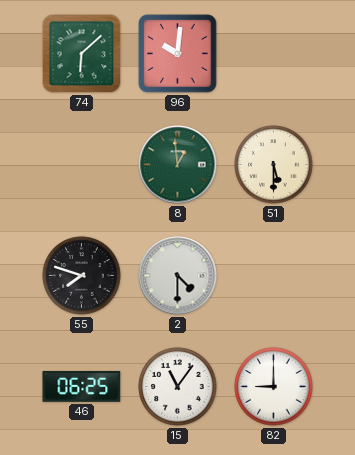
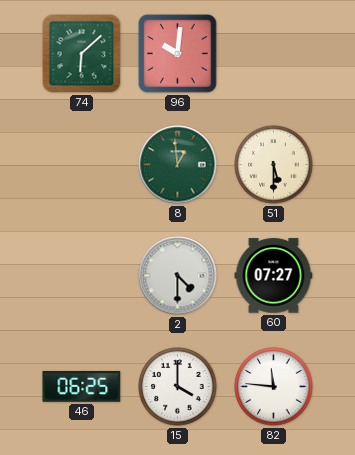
55: 7:48 -> none
60: none -> 07:27
15: 11:06 -> 4:00
82: 9:00 -> 11:46
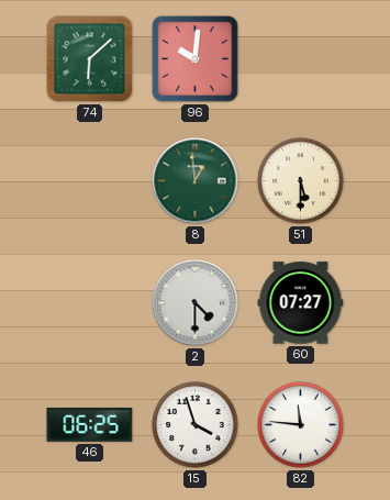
15: 4:00 -> 3:57
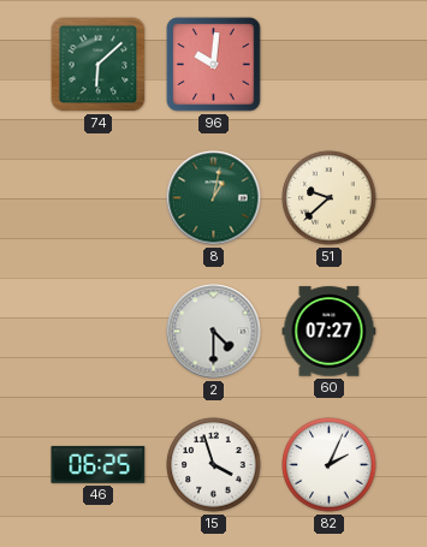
8: 12:59 -> 1:02
51: 5:30 -> 9:38
82: 11:46 -> 2:04
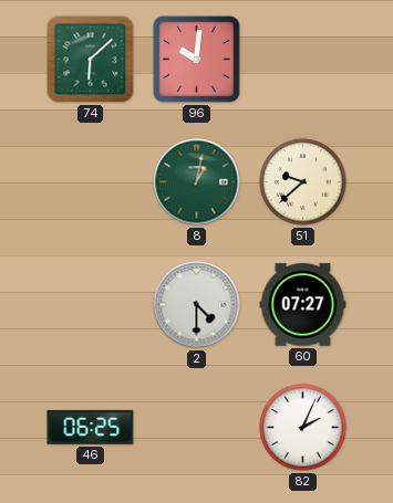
15: 3:57 -> none
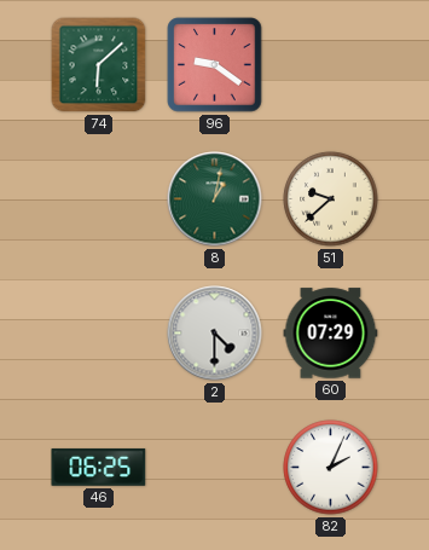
96: 10:01 -> 9:21
60: 07:27 -> 07:29
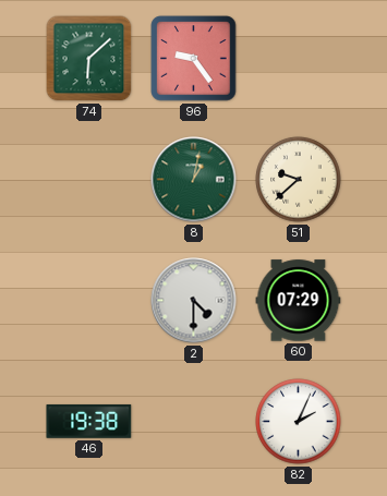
96: 9:21 -> 9:24
46: 06:25 -> 19:38
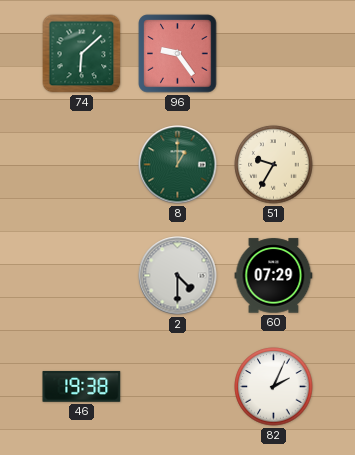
8: 1:02 -> 1:00
51: 9:38 -> 9:35
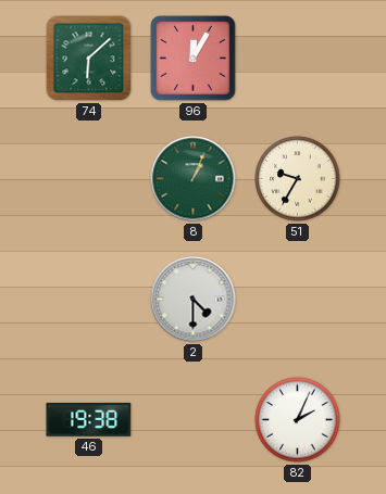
96: 9:24 -> 12:05
8: 1:00 -> 1:04
60: 07:29 -> none
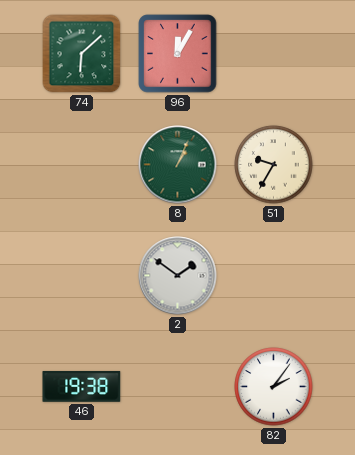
2: 4:30 -> 1:51
82: 2:04 -> 2:06
